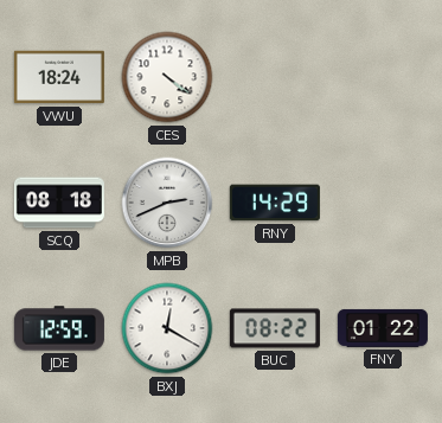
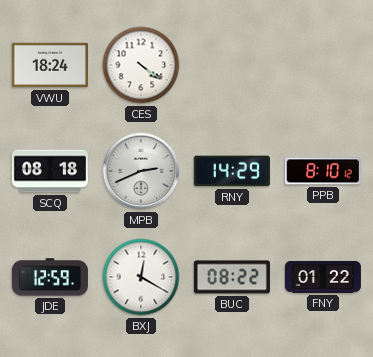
PPB: none -> 8:10
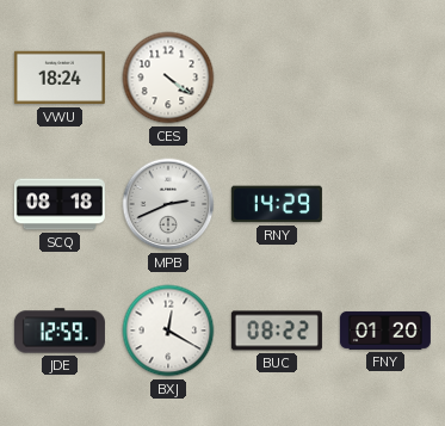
PPB: 8:10 -> none
FNY: 01:22 -> 01:20
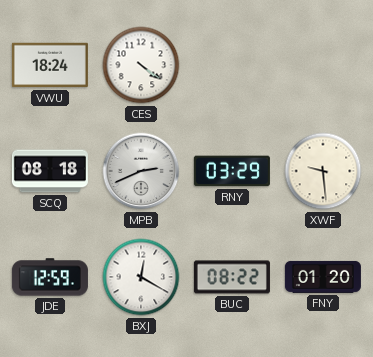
RNY: 14:29 -> 03:29
XWF: none -> 9:29
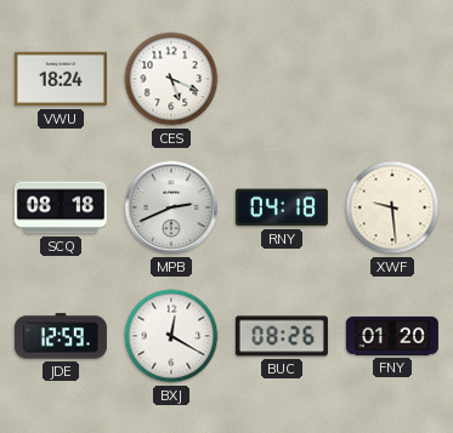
CES: 4:21 -> 5:19
RNY: 03:29 -> 04:18
BUC: 08:22 -> 08:26
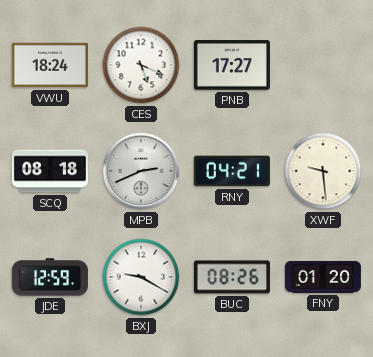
PNB: none -> 17:27
RNY: 04:18 -> 04:21
BXJ: 12:20 -> 9:20
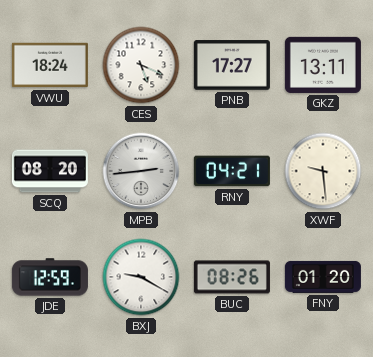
GKZ: none -> 13:11
SCQ: 08:18 -> 08:20
MPB: 2:41 -> 2:44
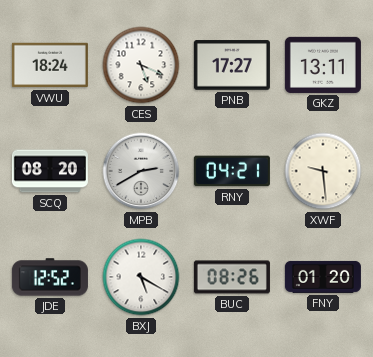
MPB: 2:44 -> 2:40
JDE: 12:59 -> 12:52
BXJ: 9:20 -> 5:20
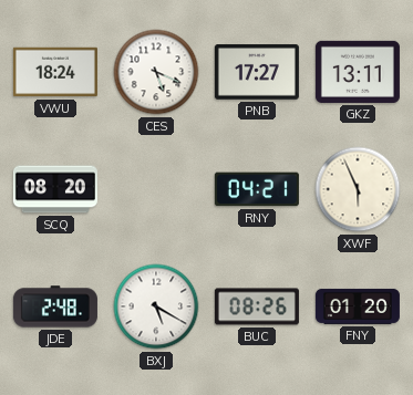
MPB: 2:40 -> none
XWF: 9:29 -> 5:56
JDE: 12:52 -> 2:48
